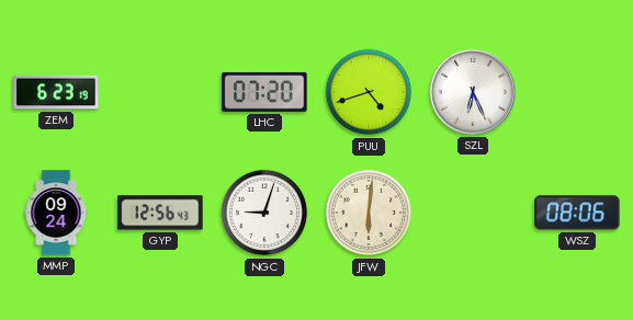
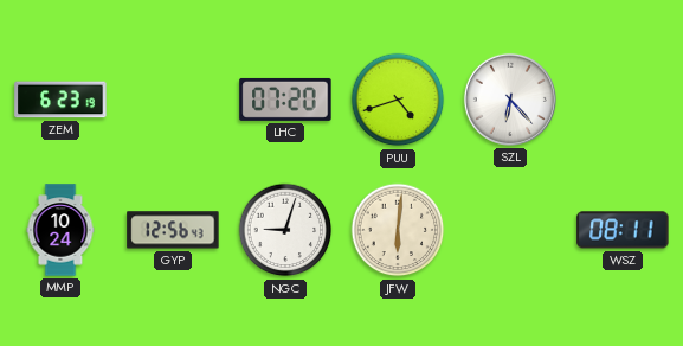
SZL: 6:26 -> 6:23
MMP: 09:24 -> 10:24
WSZ: 08:06 -> 08:11
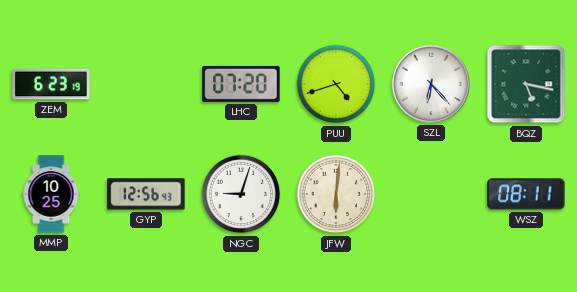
BQZ: none -> 5:17
MMP: 10:24 -> 10:25
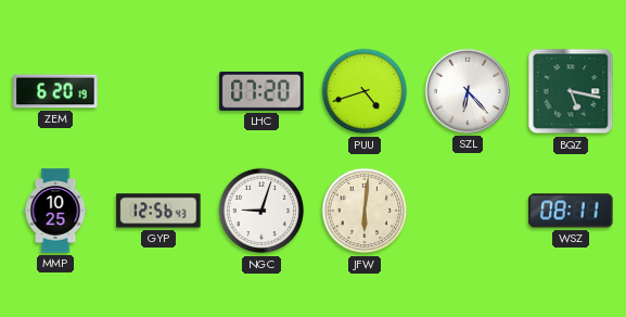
ZEM: 6:23 -> 6:20
